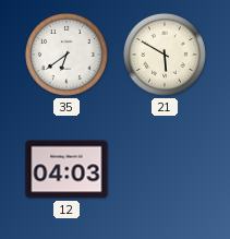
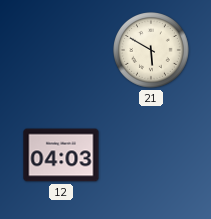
35: 6:39 -> none
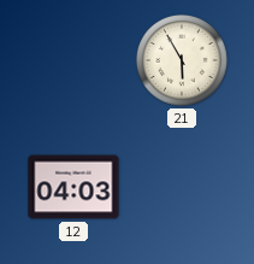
21: 5:50 -> 5:55
